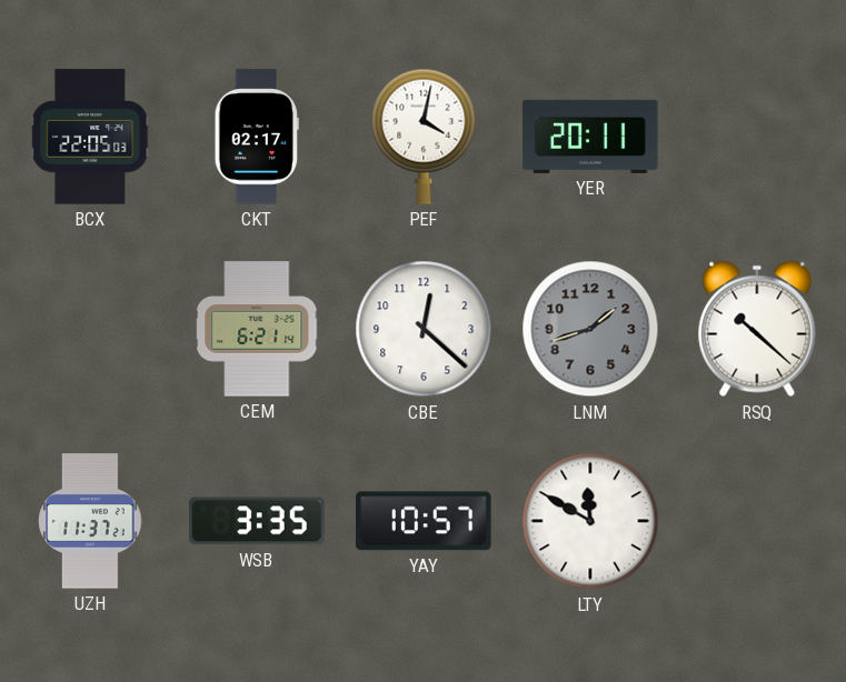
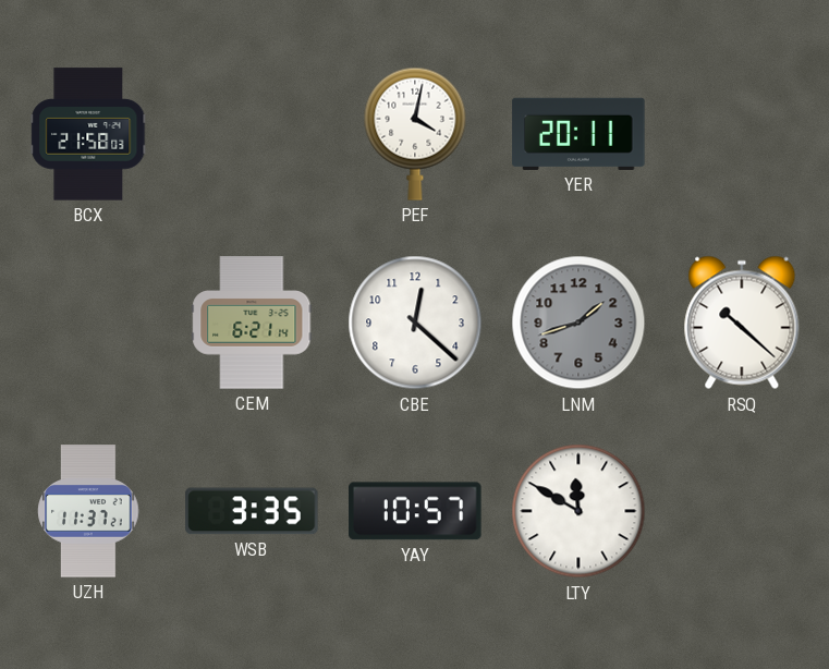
BCX: 22:05 -> 21:58
CKT: 02:17 -> none
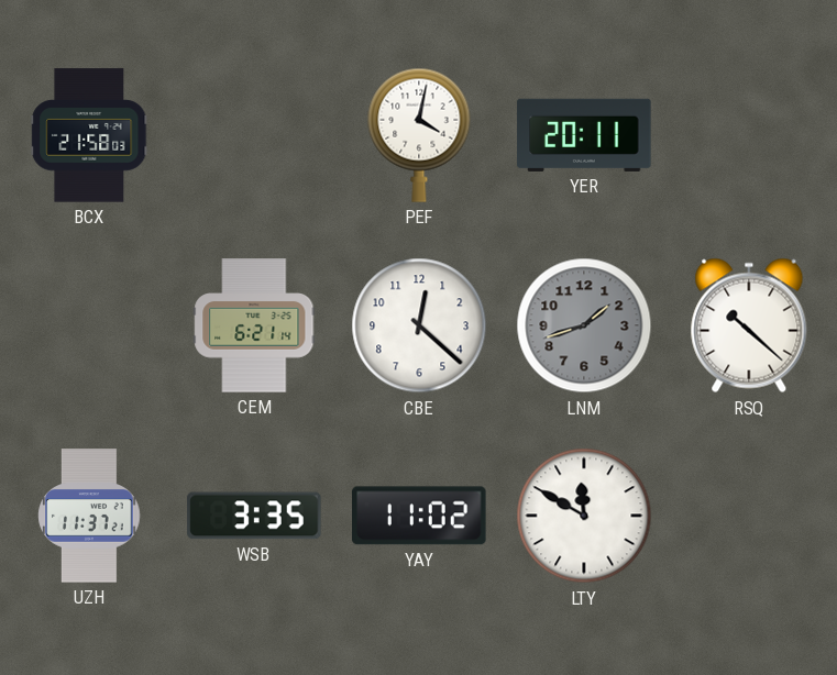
YAY: 10:57 -> 11:02
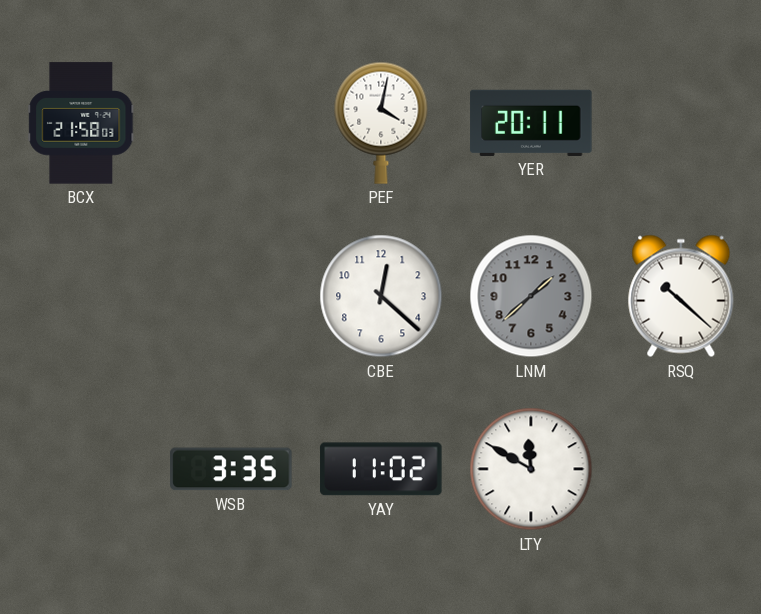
CEM: 6:21 -> none
LNM: 1:42 -> 1:38
UZH: 11:37 -> none
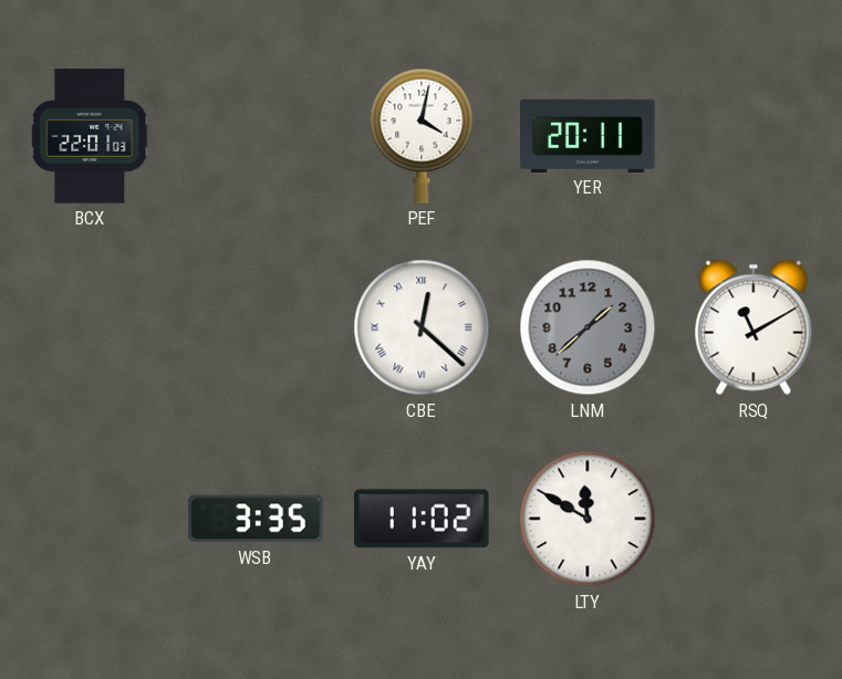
BCX: 21:58 -> 22:01
CBE numerals: Arabic -> Roman
RSQ: 10:22 -> 11:10
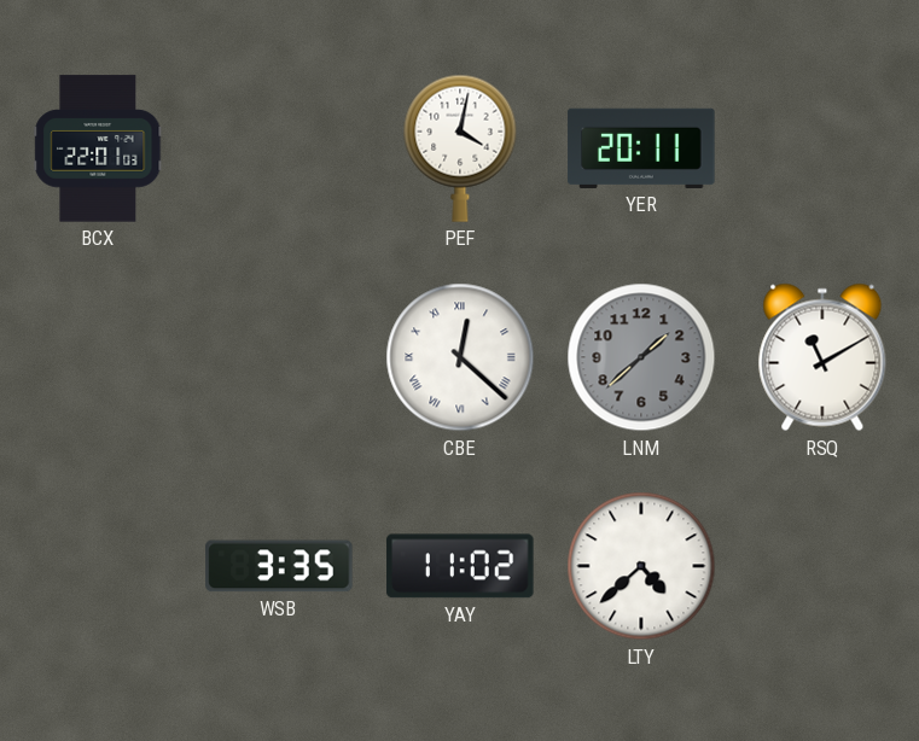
LTY: 11:50 -> 4:38
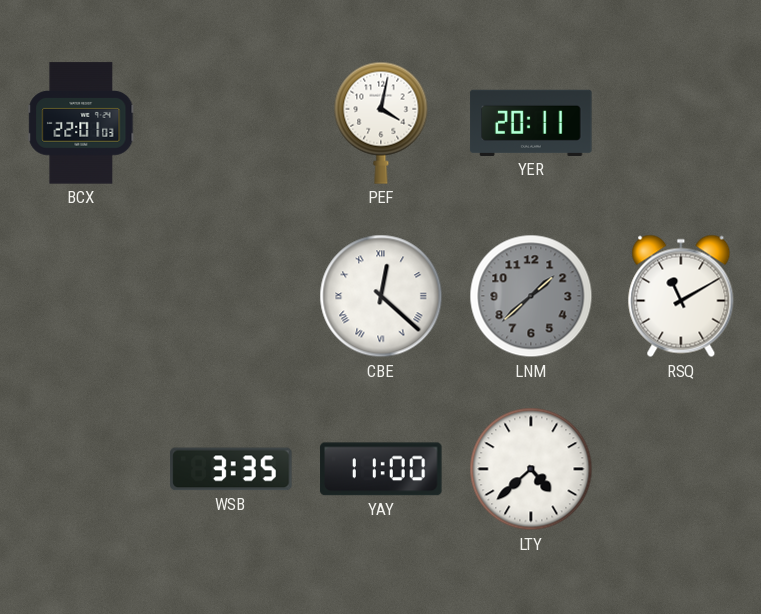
YAY: 11:02 -> 11:00
